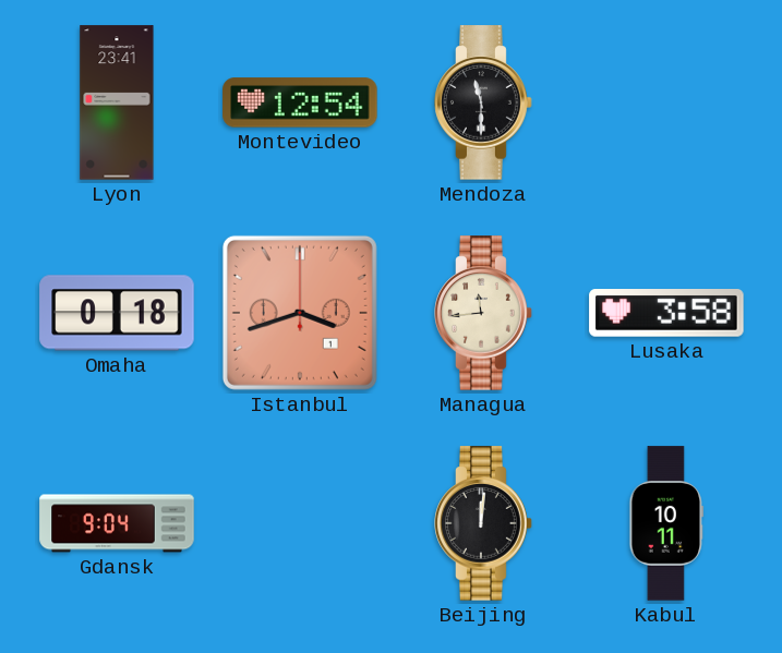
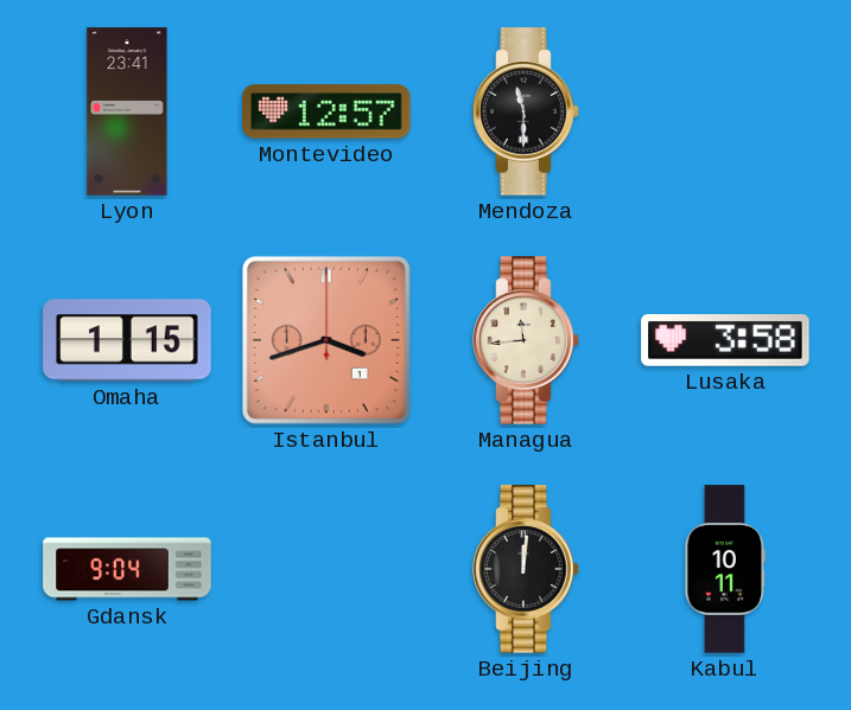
Montevideo: 12:54 -> 12:57
Omaha: 0:18 -> 1:15
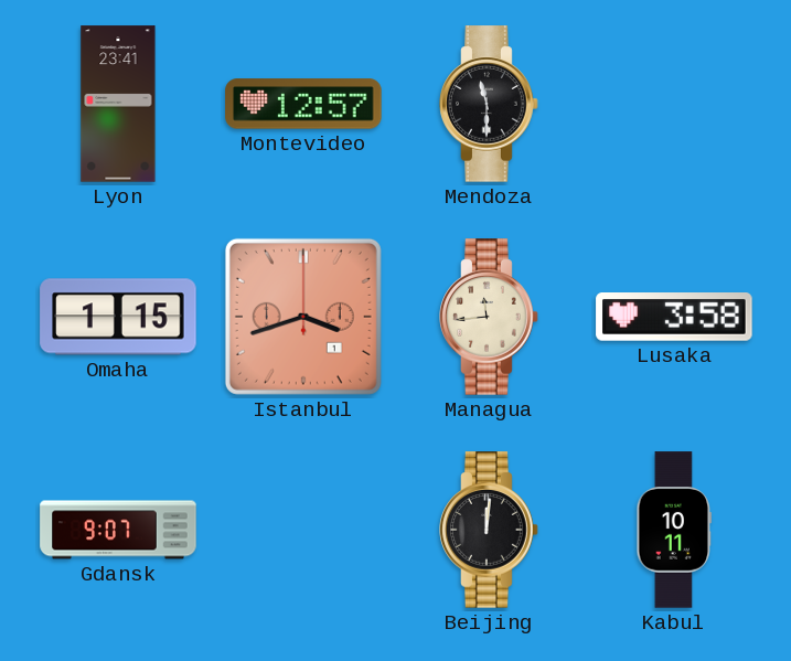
Gdansk: 9:04 -> 9:07
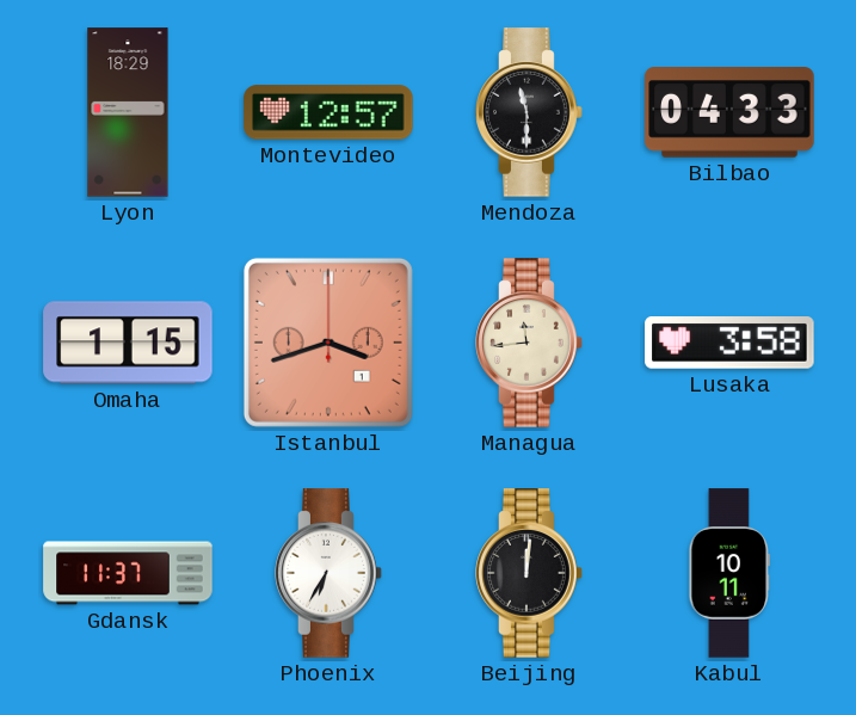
Lyon: 23:41 -> 18:29
Bilbao: none -> 04:33
Gdansk: 9:07 -> 11:37
Phoenix: none -> 6:35
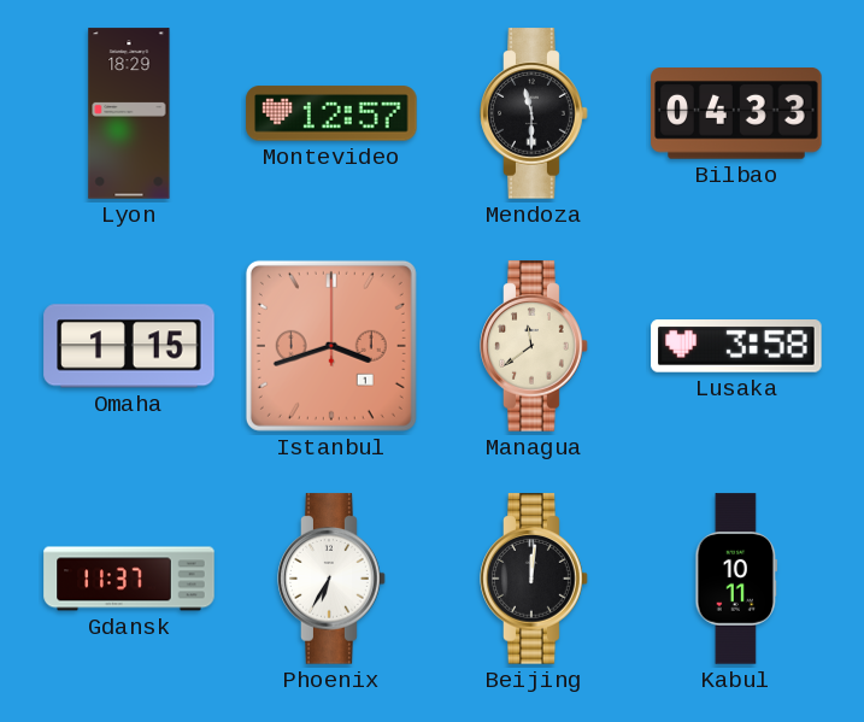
Managua: 11:44 -> 11:39
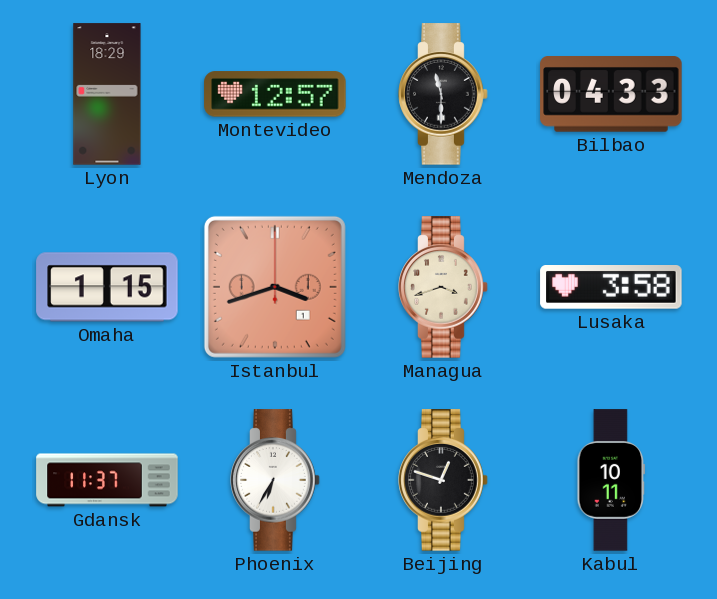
Managua: 11:39 -> 3:42
Beijing: 12:01 -> 12:48
